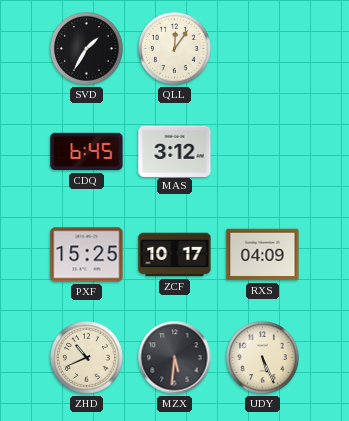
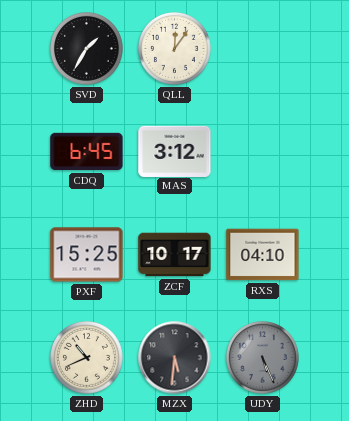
RXS: 04:09 -> 04:10
UDY dial: cream -> grey
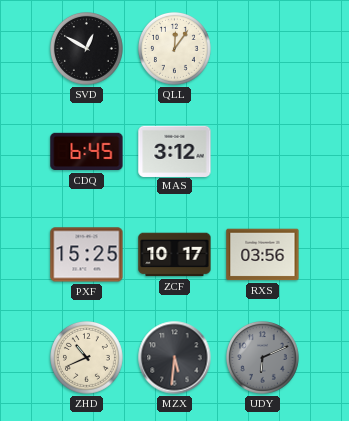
SVD: 1:35 -> 12:50
RXS: 04:10 -> 03:56
UDY: 5:26 -> 6:11
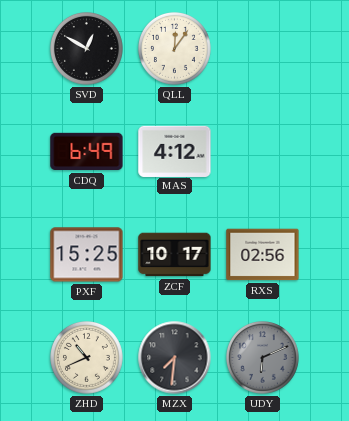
CDQ: 6:45 -> 6:49
MAS: 3:12 -> 4:12
RXS: 03:56 -> 02:56
MZX: 5:31 -> 7:31
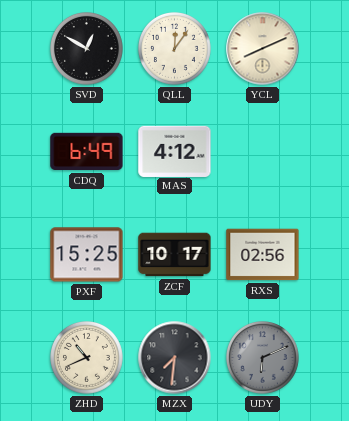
YCL: none -> 8:11
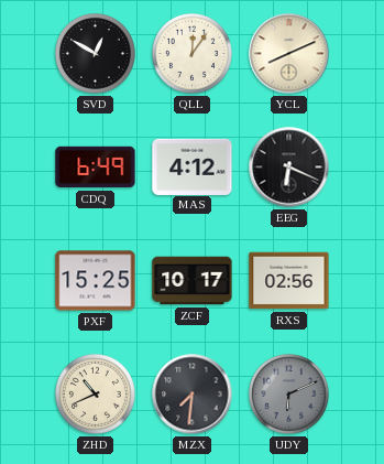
EEG: none -> 6:19
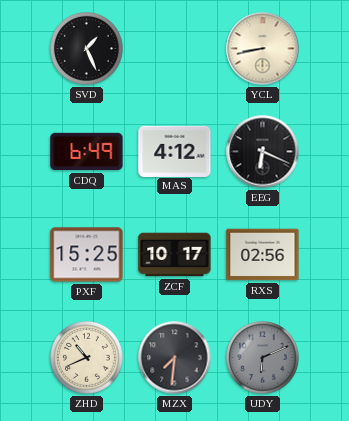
SVD: 12:50 -> 1:26
QLL: 12:06 -> none
YCL: 8:11 -> 8:43
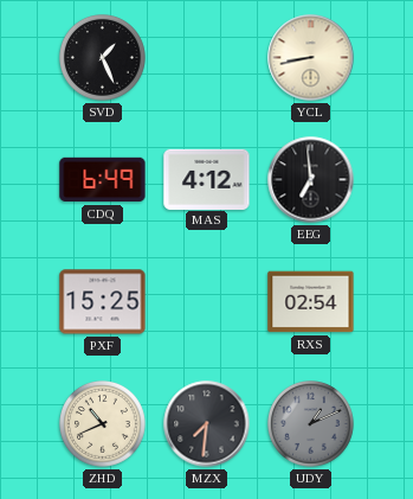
EEG: 6:19 -> 6:59
ZCF: 10:17 -> none
RXS: 02:56 -> 02:54
UDY: 6:11 -> 1:11
